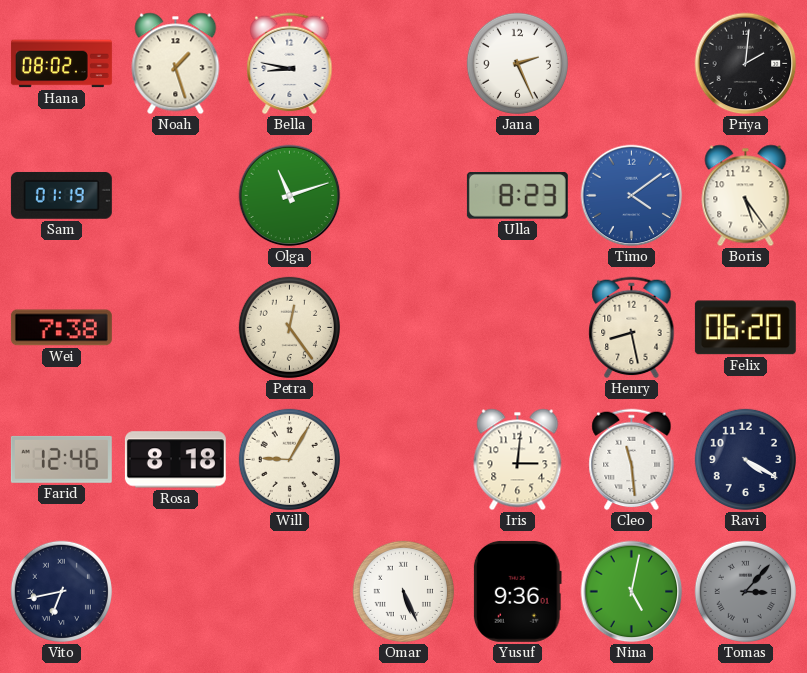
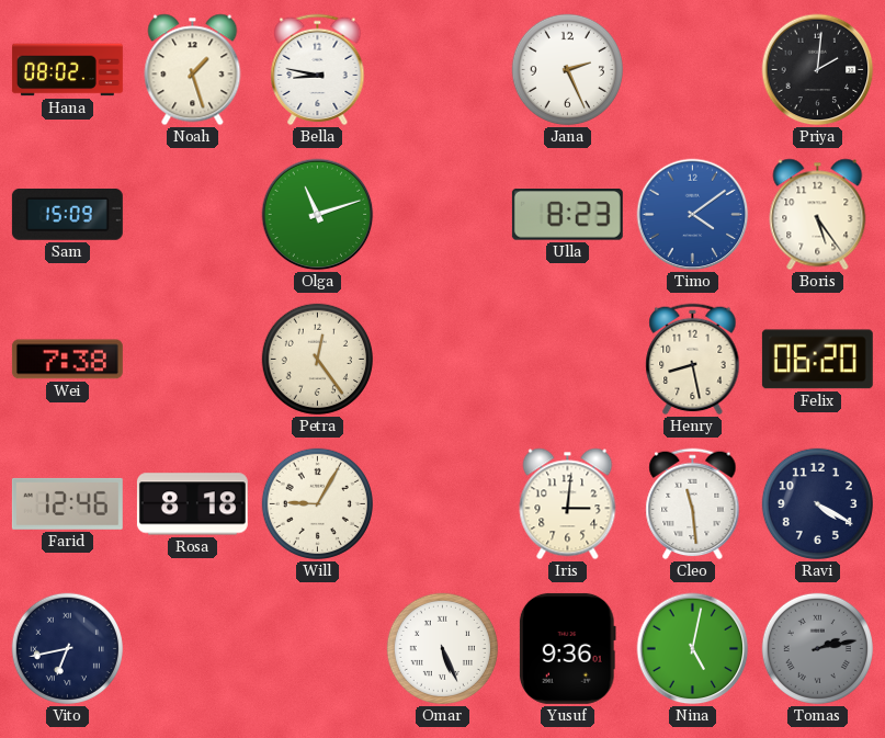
Sam: 01:19 -> 15:09
Tomas: 3:07 -> 2:13
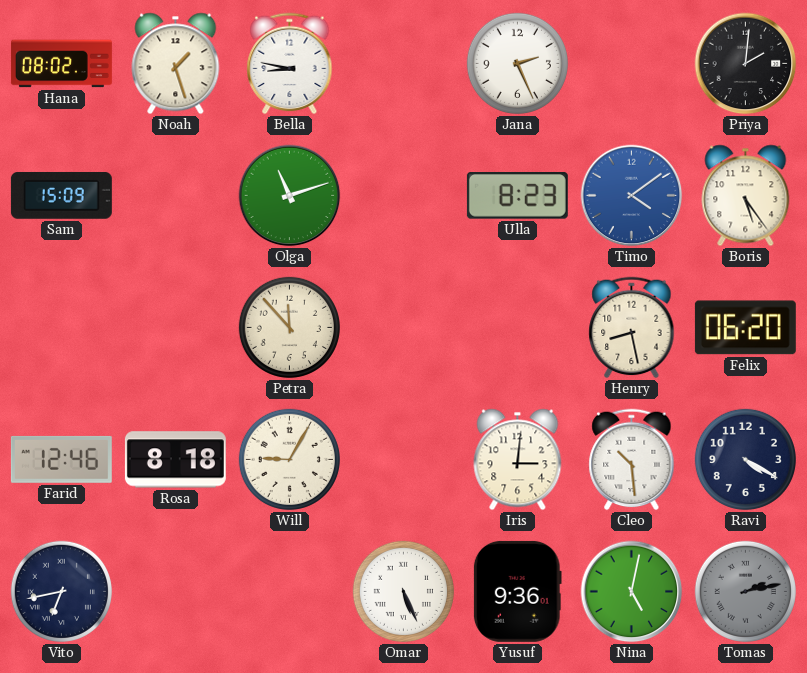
Wei: 7:38 -> none
Petra: 12:24 -> 11:53
Cleo: 11:29 -> 10:29
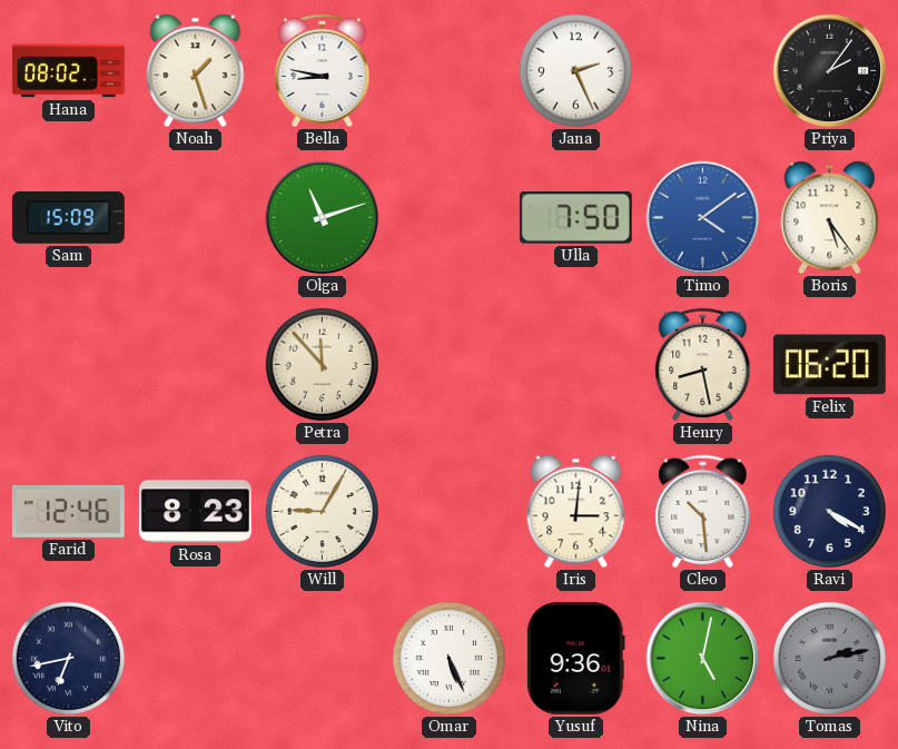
Priya: 2:01 -> 2:06
Ulla: 8:23 -> 7:50
Rosa: 8:18 -> 8:23
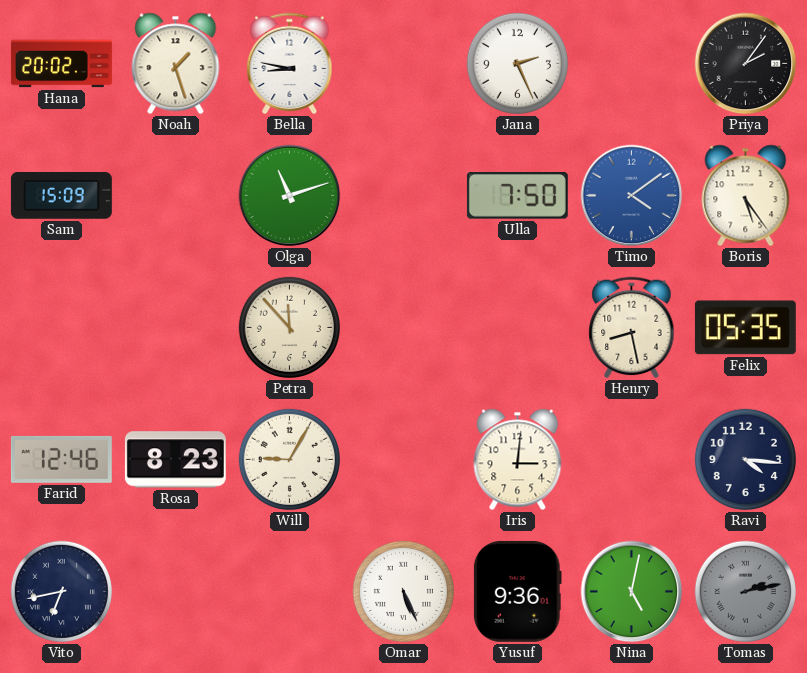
Hana: 08:02 -> 20:02
Felix: 06:20 -> 05:35
Cleo: 10:29 -> none
Ravi: 4:20 -> 4:16
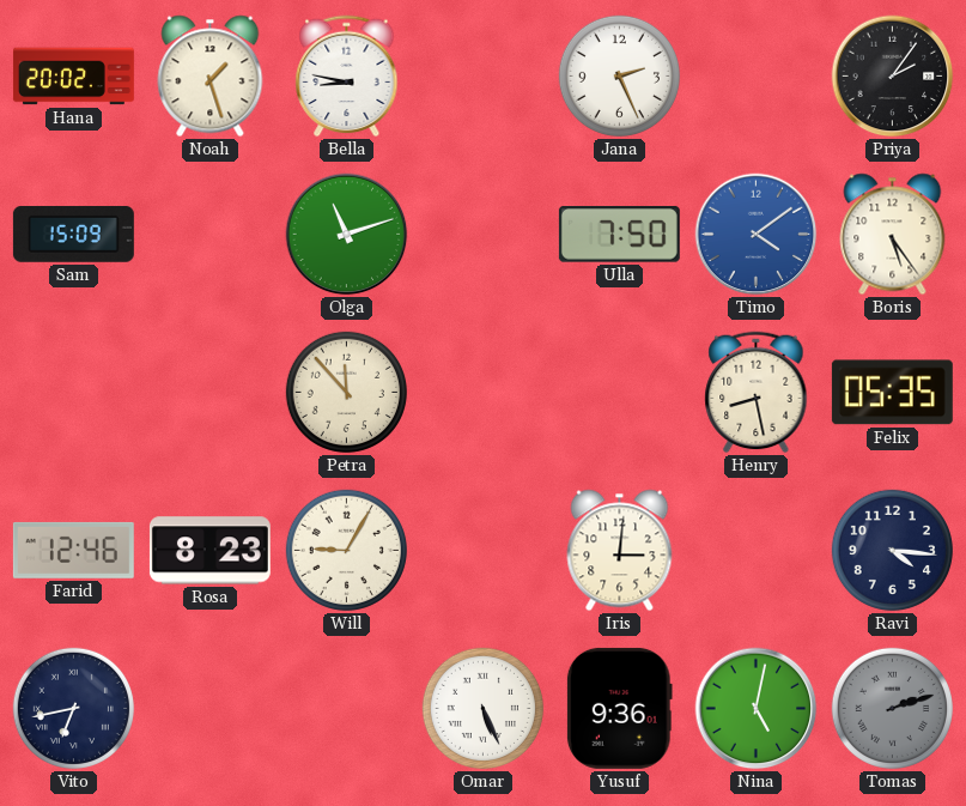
Tomas: 2:13 -> 2:12
